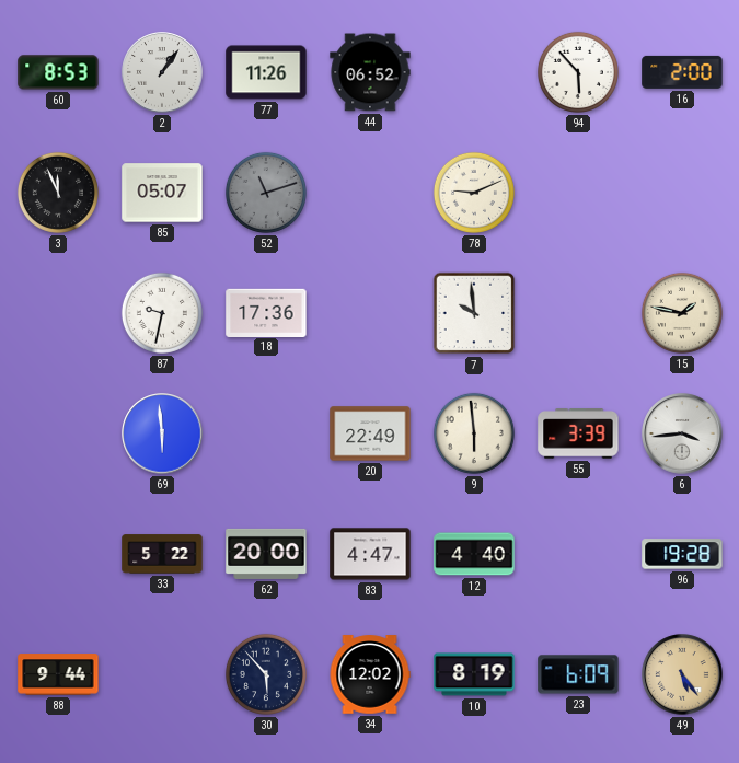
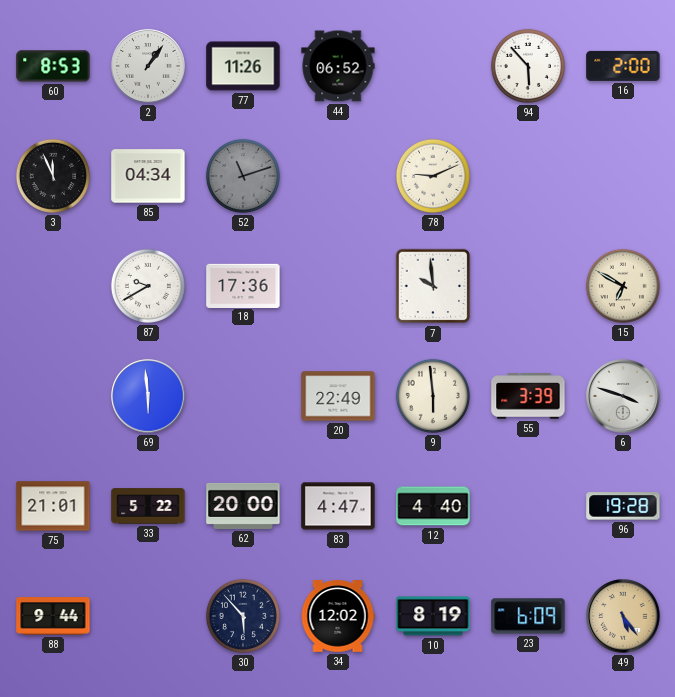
85: 05:07 -> 04:34
87: 9:32 -> 9:40
15: 1:47 -> 6:50
6: 3:44 -> 3:48
75: none -> 21:01
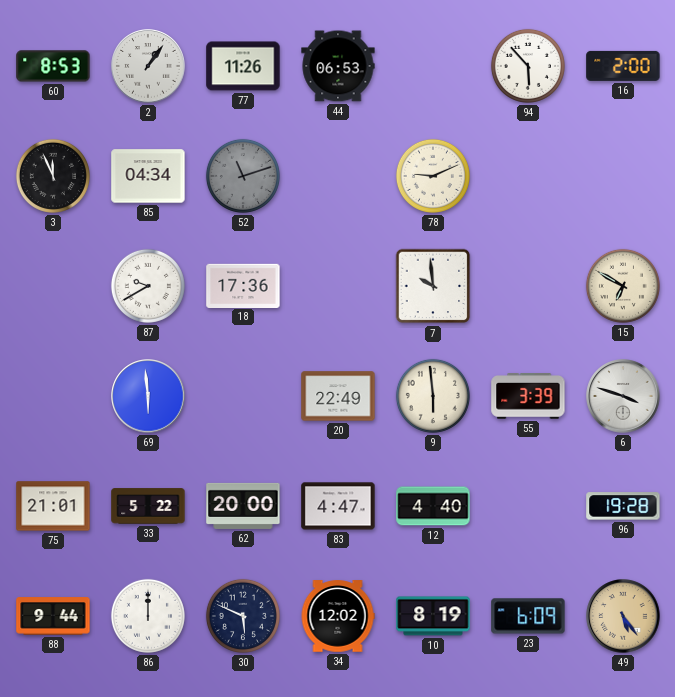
44: 06:52 -> 06:53
86: none -> 12:00
30: 5:53 -> 5:49
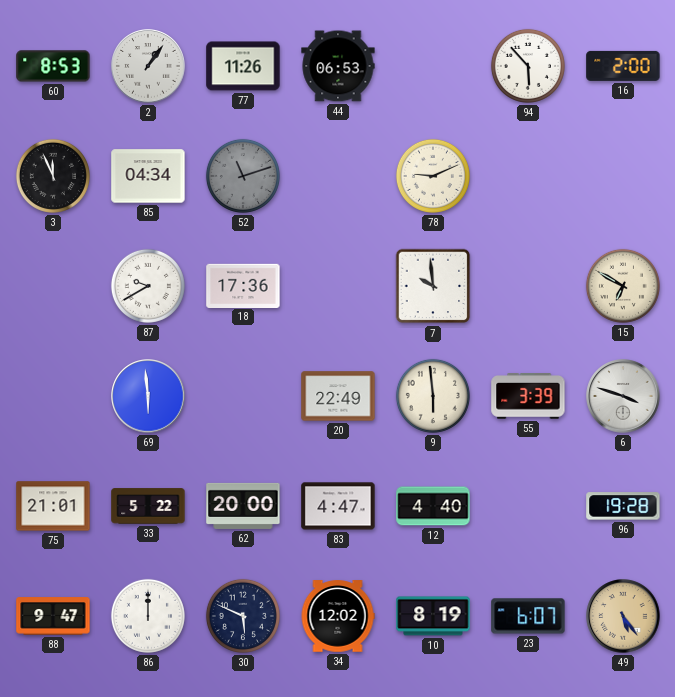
88: 9:44 -> 9:47
23: 6:09 -> 6:07
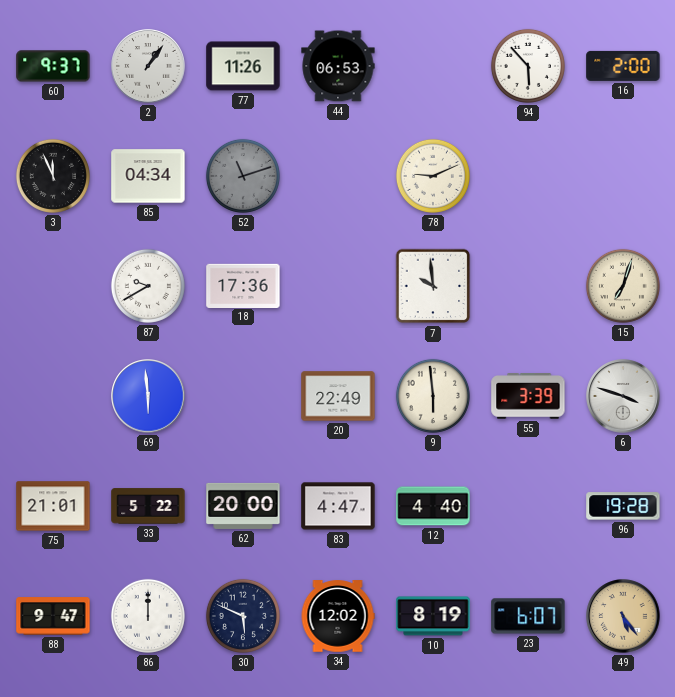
60: 8:53 -> 9:37
15: 6:50 -> 7:03
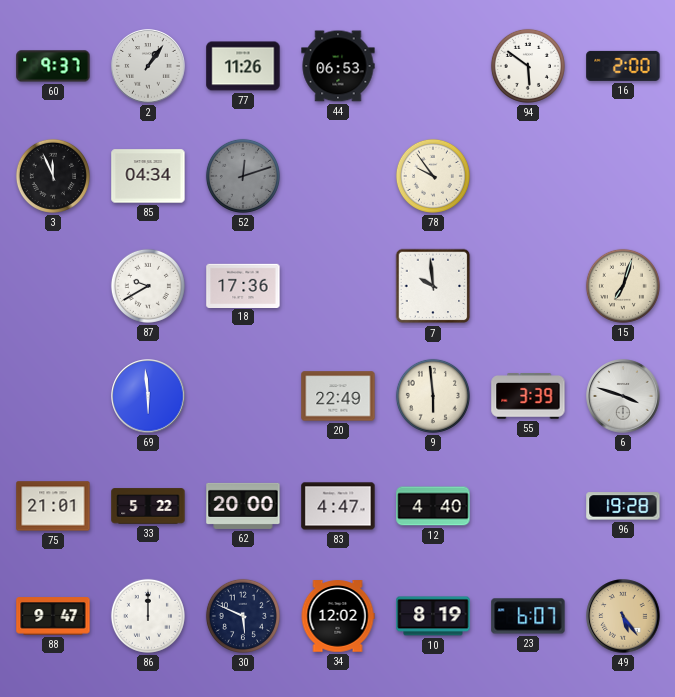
94: 5:53 -> 5:51
52: 11:12 -> 12:12
78: 9:11 -> 9:54
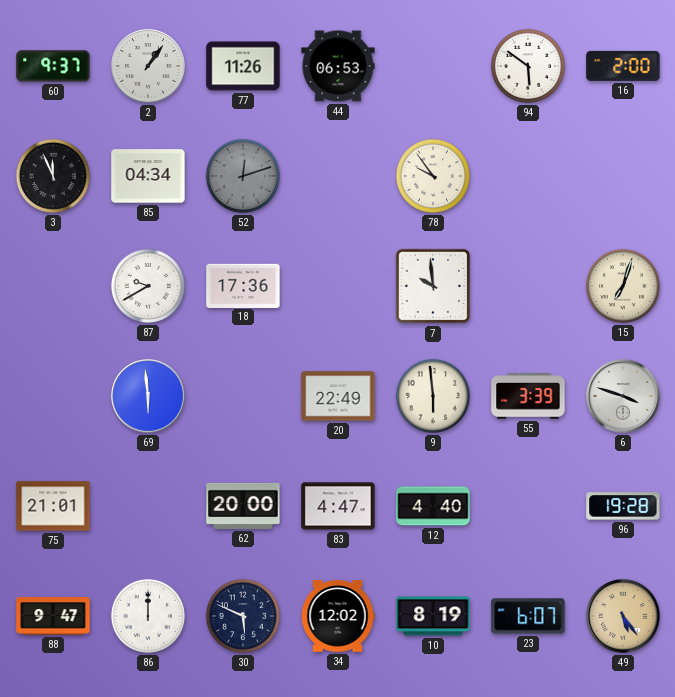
33: 5:22 -> none
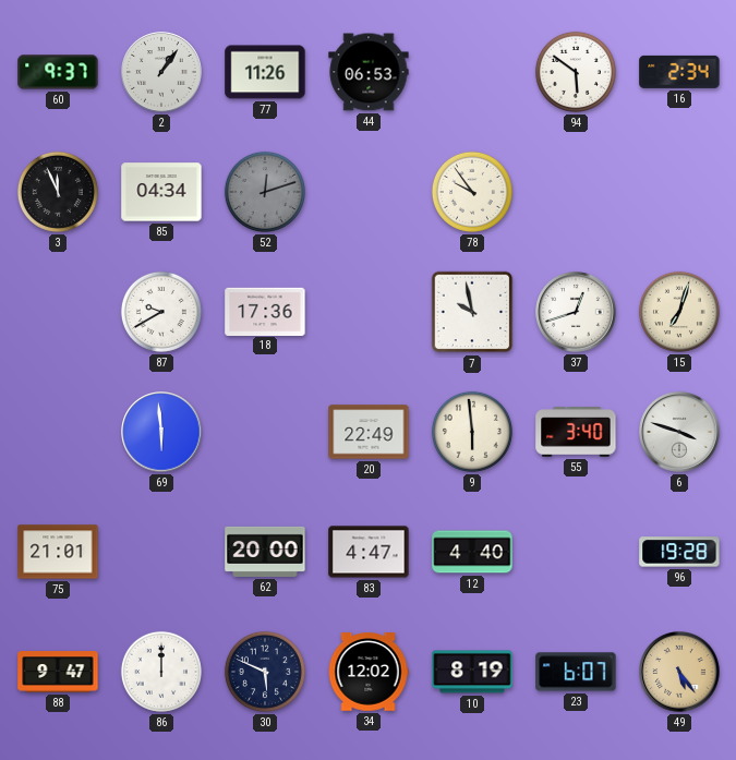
16: 2:00 -> 2:34
7: 9:59 -> 9:58
37: none -> 12:42
55: 3:39 -> 3:40
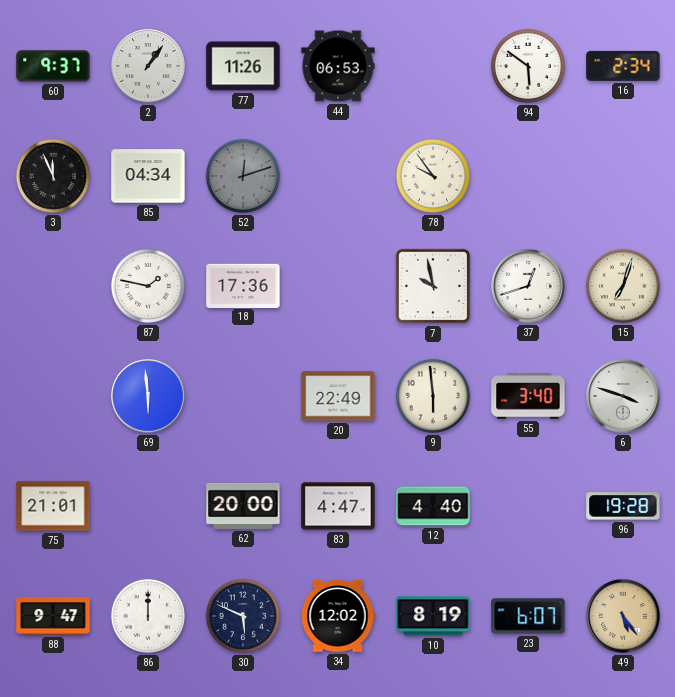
87: 9:40 -> 1:47
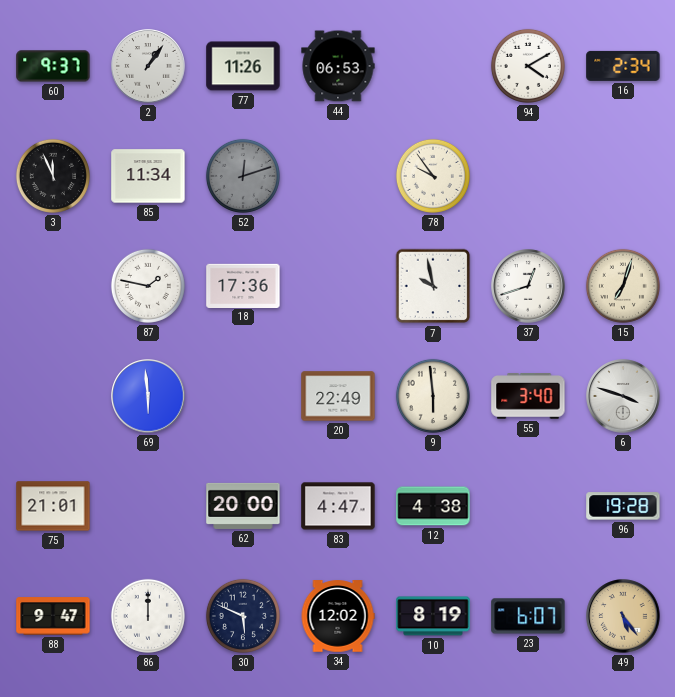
94: 5:51 -> 4:10
85: 04:34 -> 11:34
12: 4:40 -> 4:38
